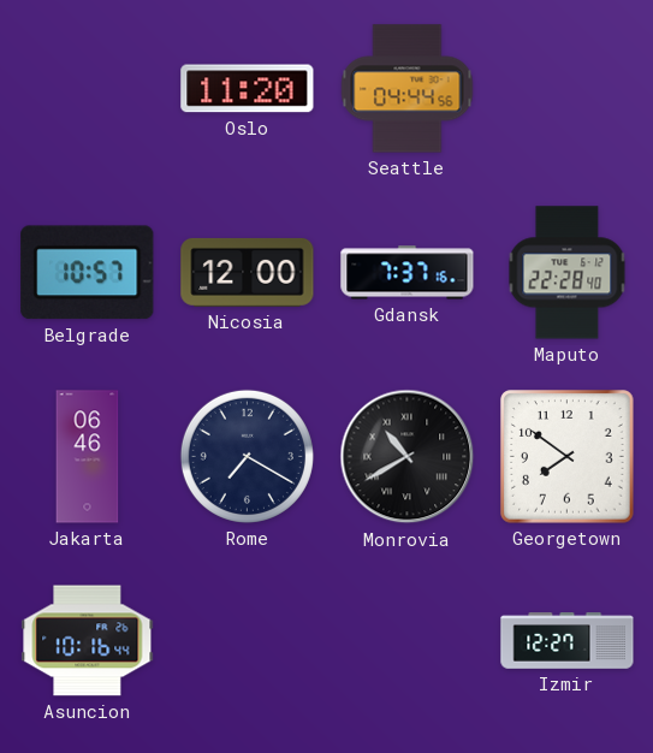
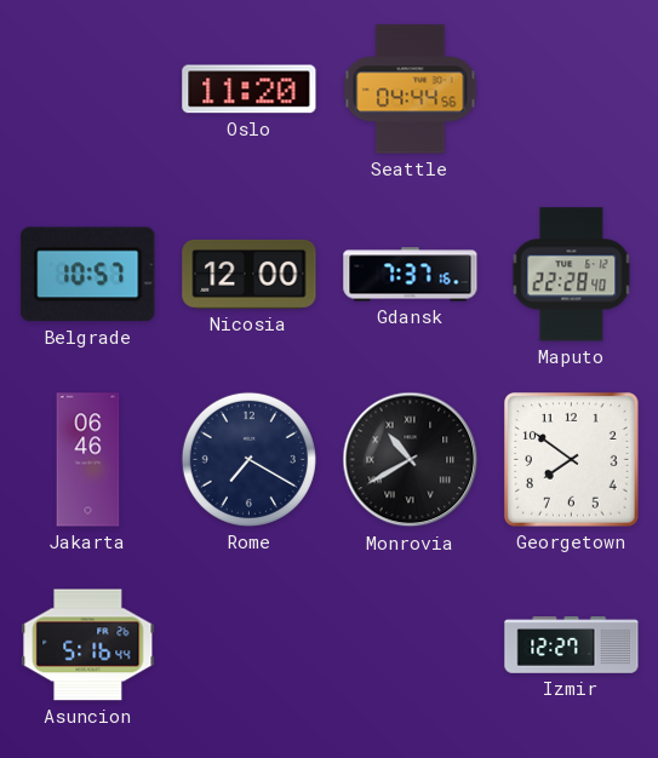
Asuncion: 10:16 -> 5:16
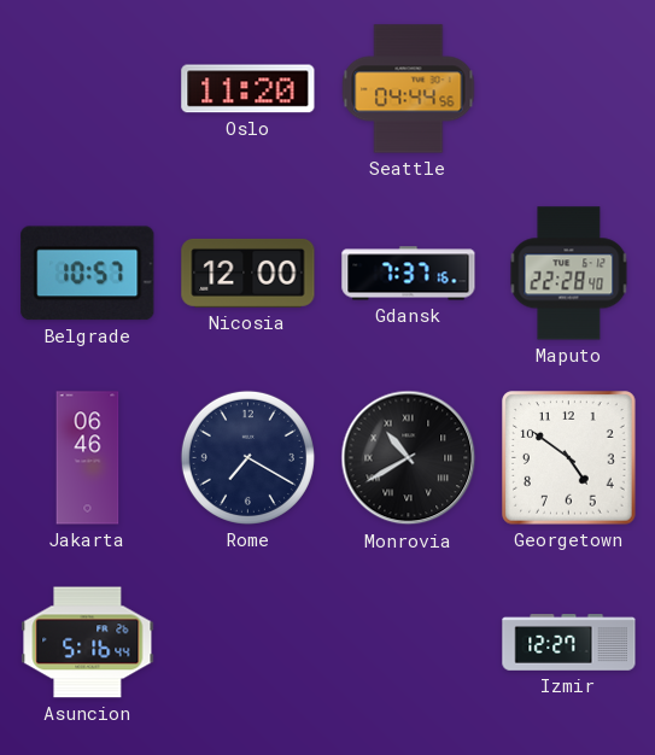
Georgetown: 7:51 -> 4:51
